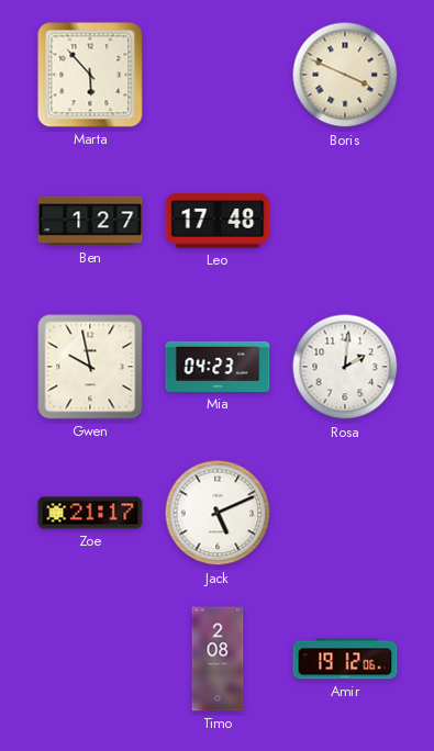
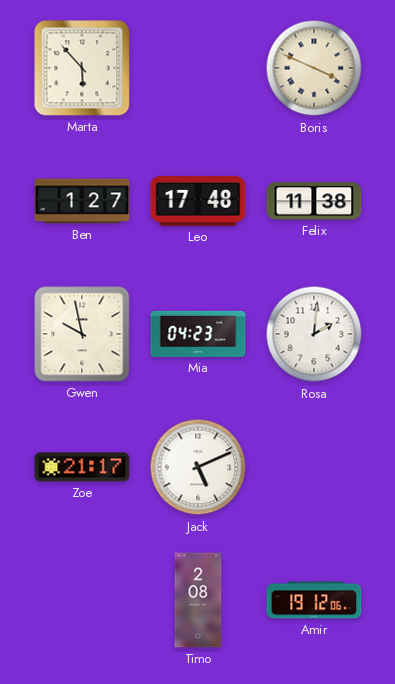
Felix: none -> 11:38
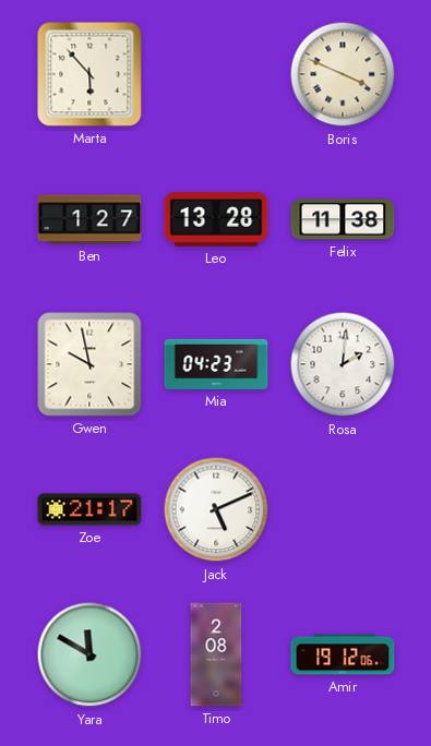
Leo: 17:48 -> 13:28
Yara: none -> 11:50
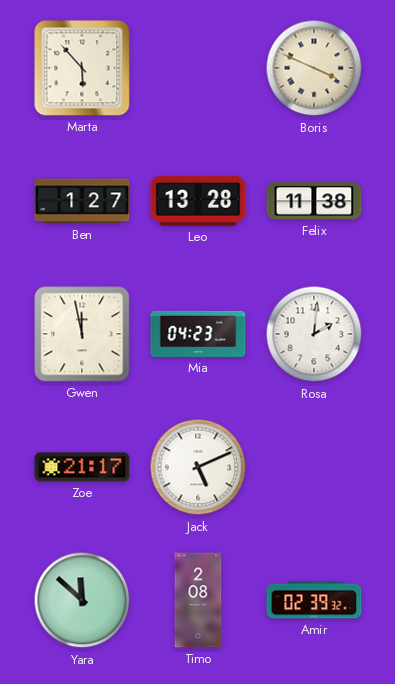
Gwen: 9:58 -> 11:58
Yara: 11:50 -> 11:52
Amir: 19:12 -> 02:39
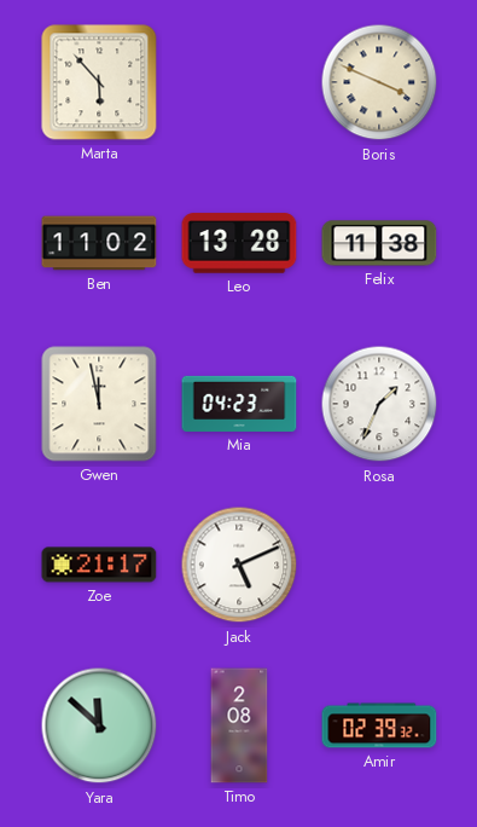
Ben: 1:27 -> 11:02
Rosa: 2:01 -> 1:34
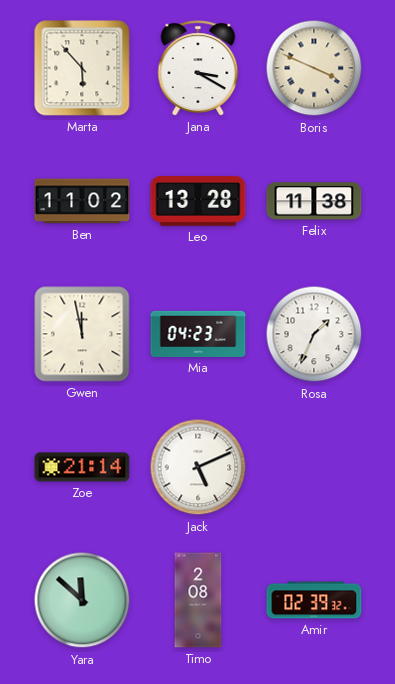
Jana: none -> 3:20
Zoe: 21:17 -> 21:14
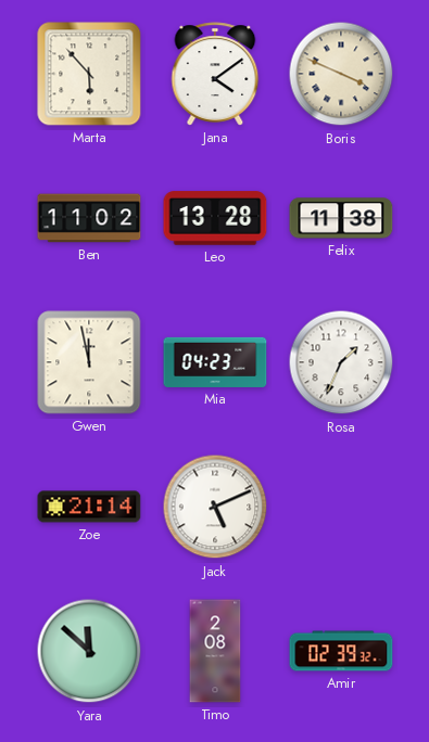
Jana: 3:20 -> 4:09
